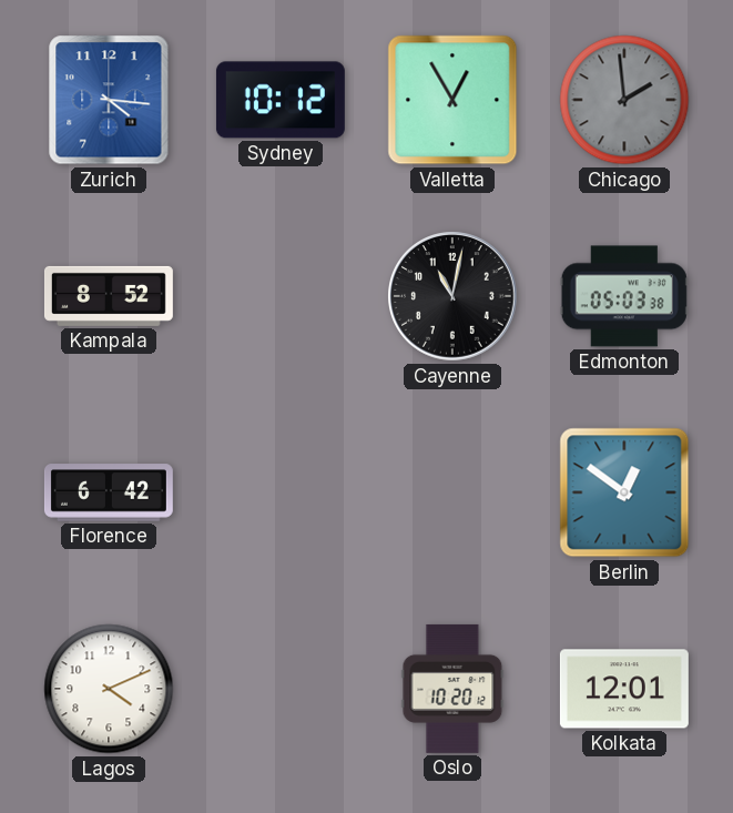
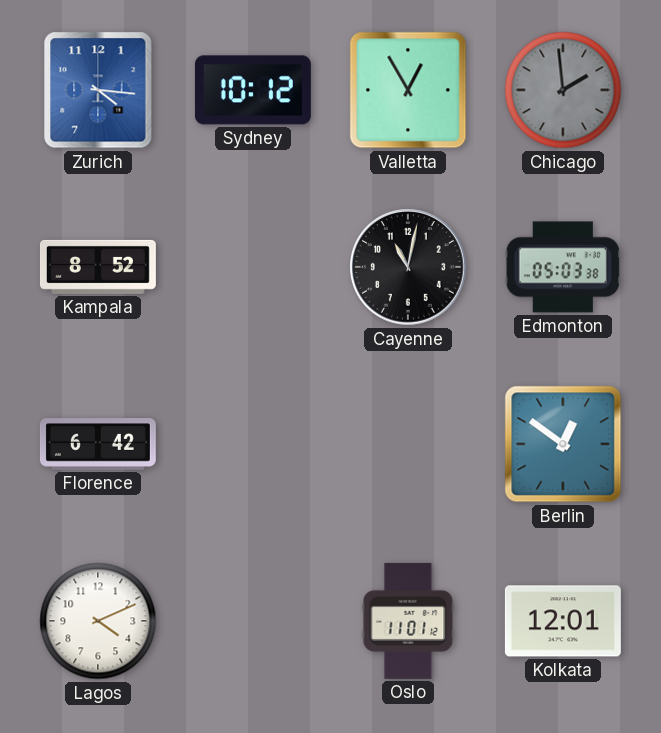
Oslo: 10:20 -> 11:01
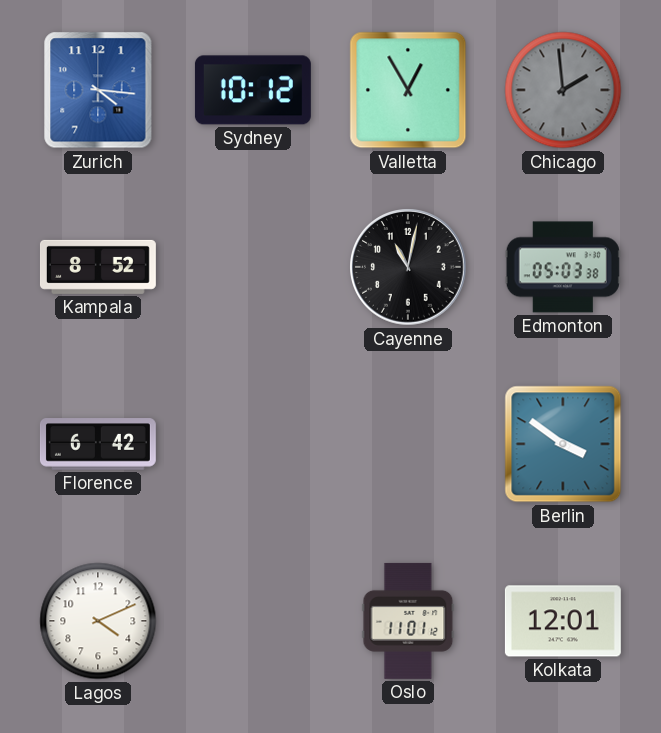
Berlin: 12:51 -> 3:51
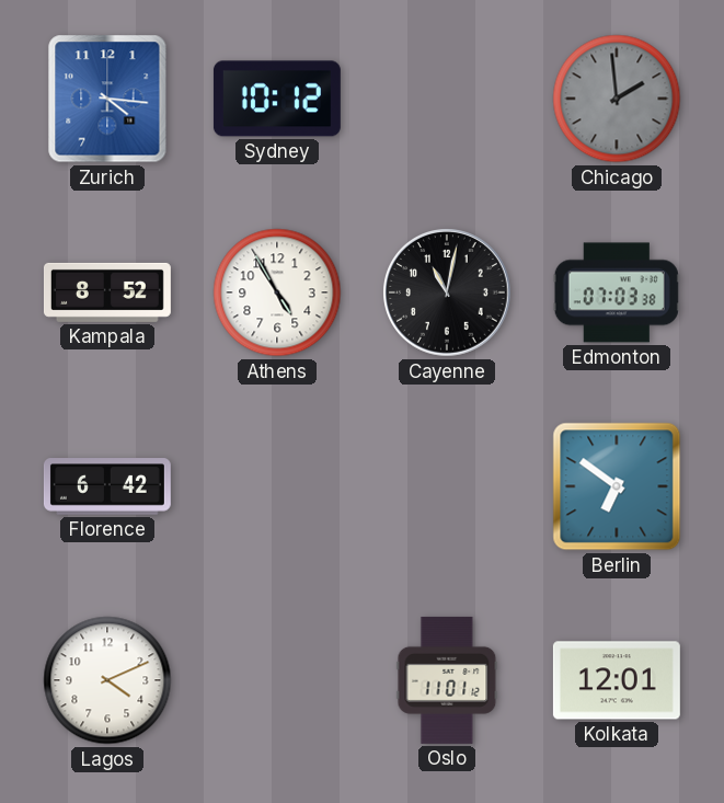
Valletta: 12:55 -> none
Athens: none -> 4:55
Edmonton: 05:03 -> 07:03
Berlin: 3:51 -> 6:51
